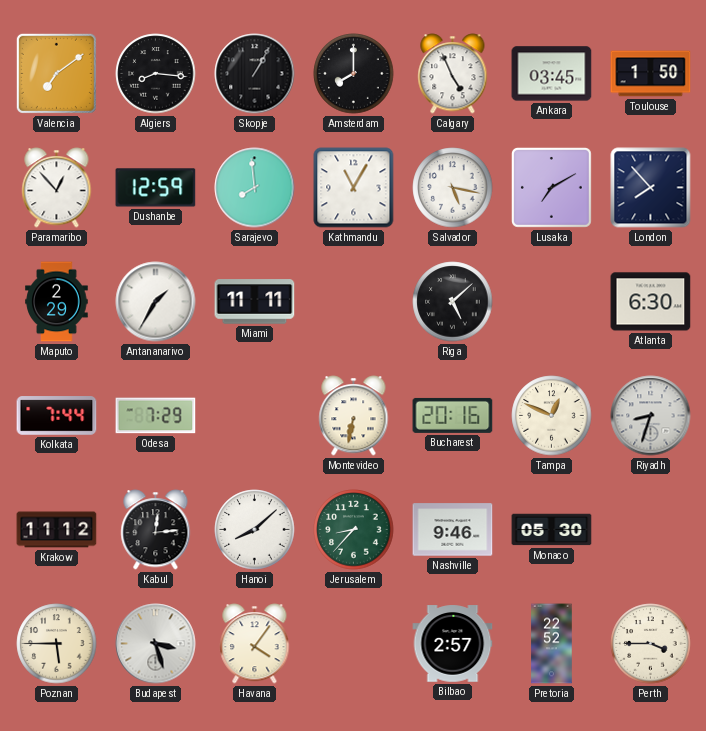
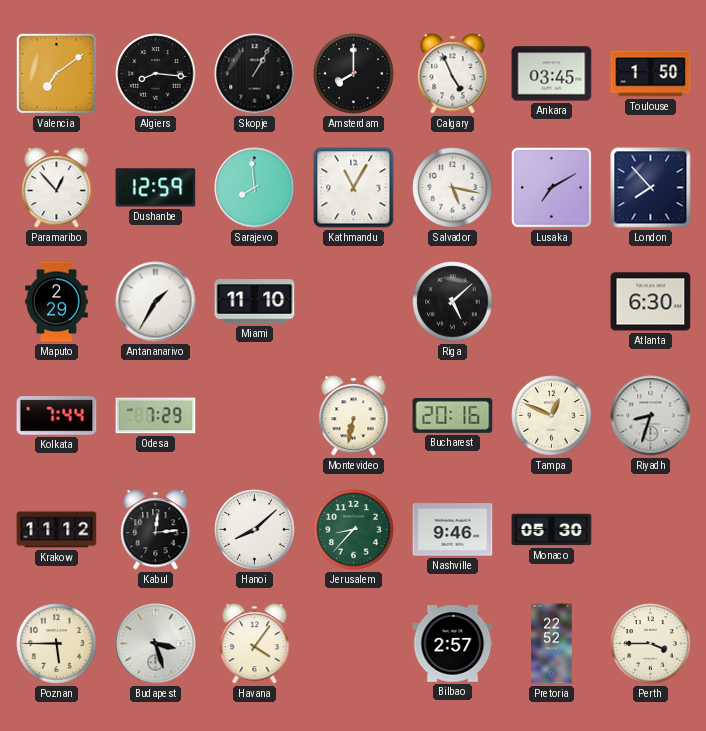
Miami: 11:11 -> 11:10
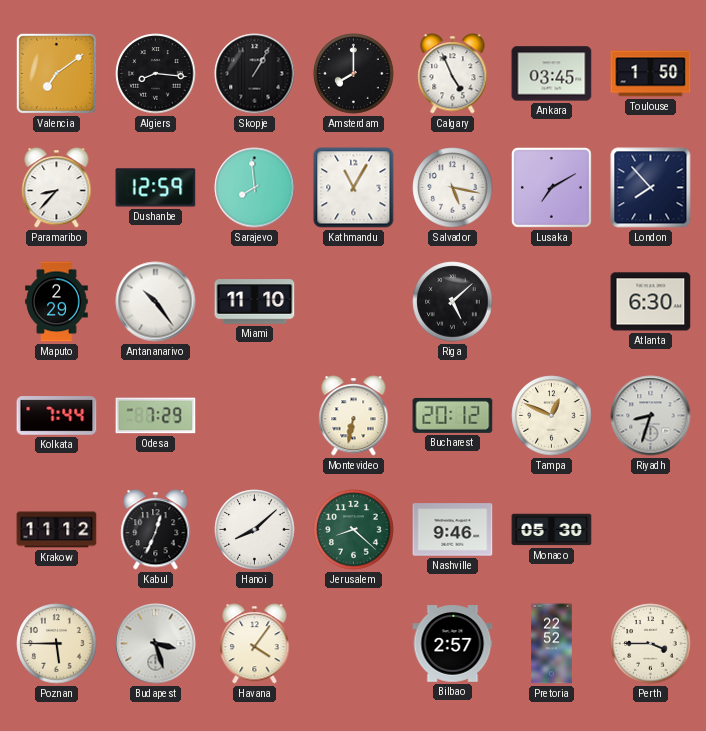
Paramaribo: 12:53 -> 8:37
Antananarivo: 1:35 -> 10:24
Bucharest: 20:16 -> 20:12
Kabul: 12:14 -> 12:34
Jerusalem: 8:37 -> 8:22
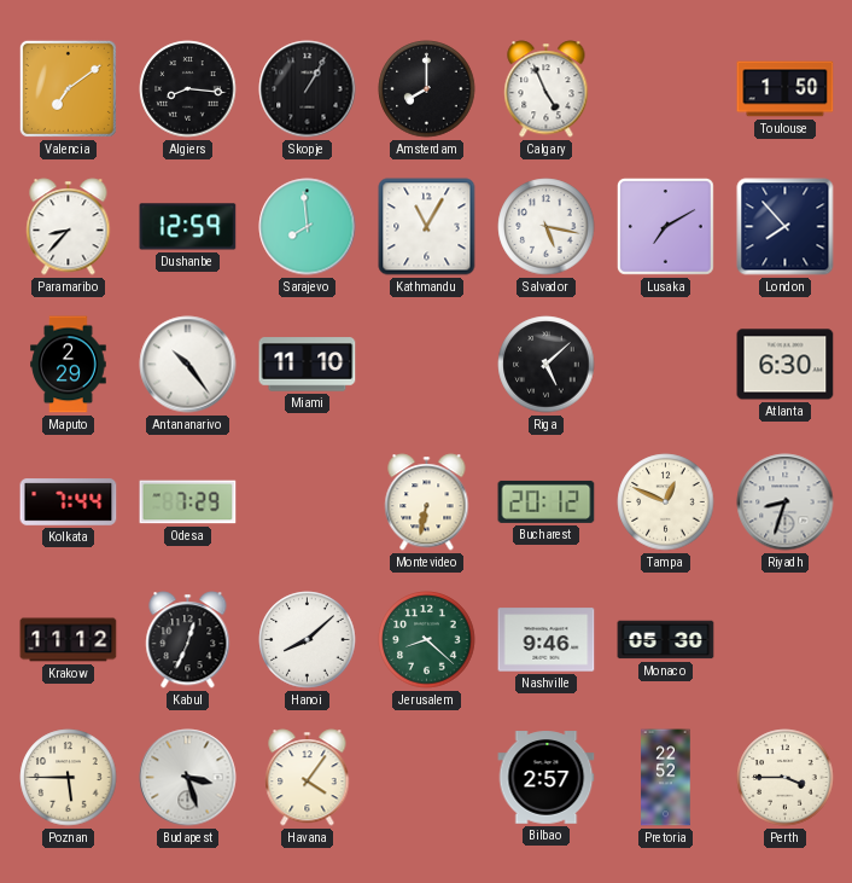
Ankara: 03:45 -> none
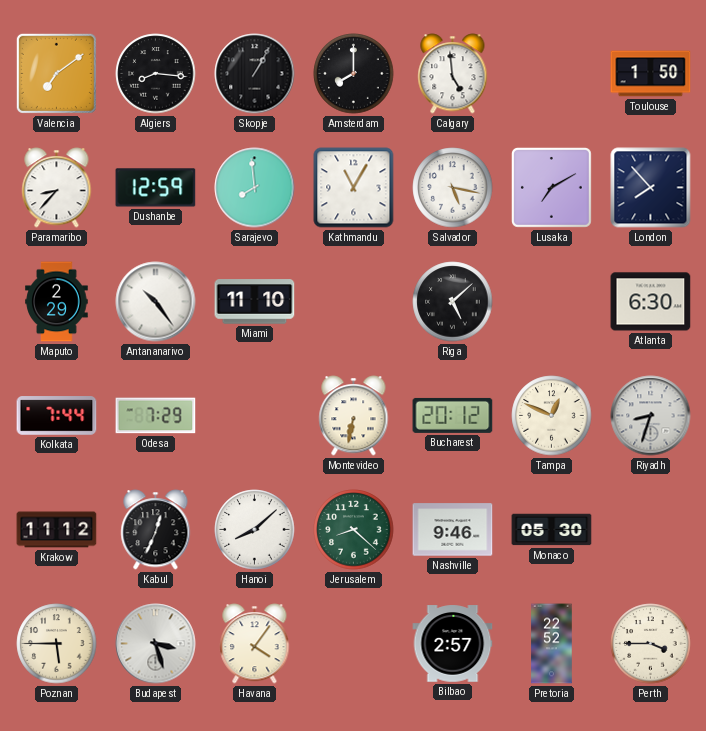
Calgary: 4:56 -> 4:59
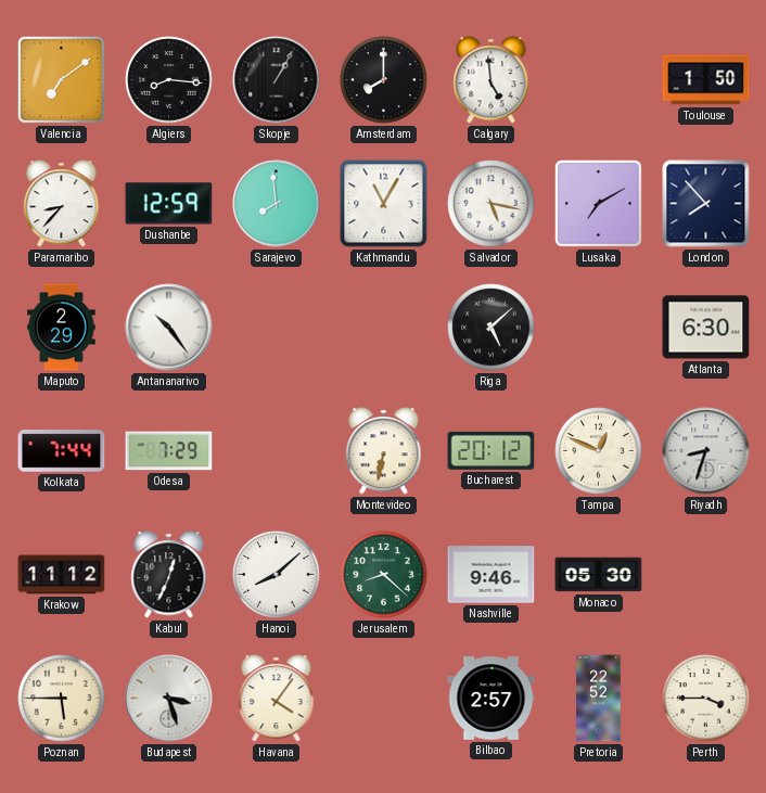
Miami: 11:10 -> none
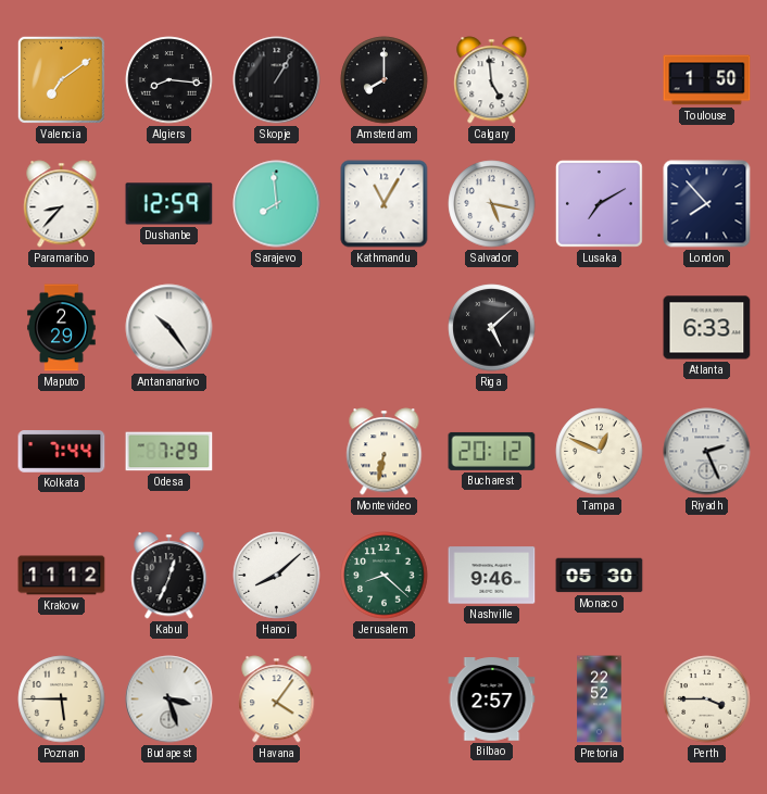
Atlanta: 6:30 -> 6:33
Riyadh: 8:33 -> 2:26
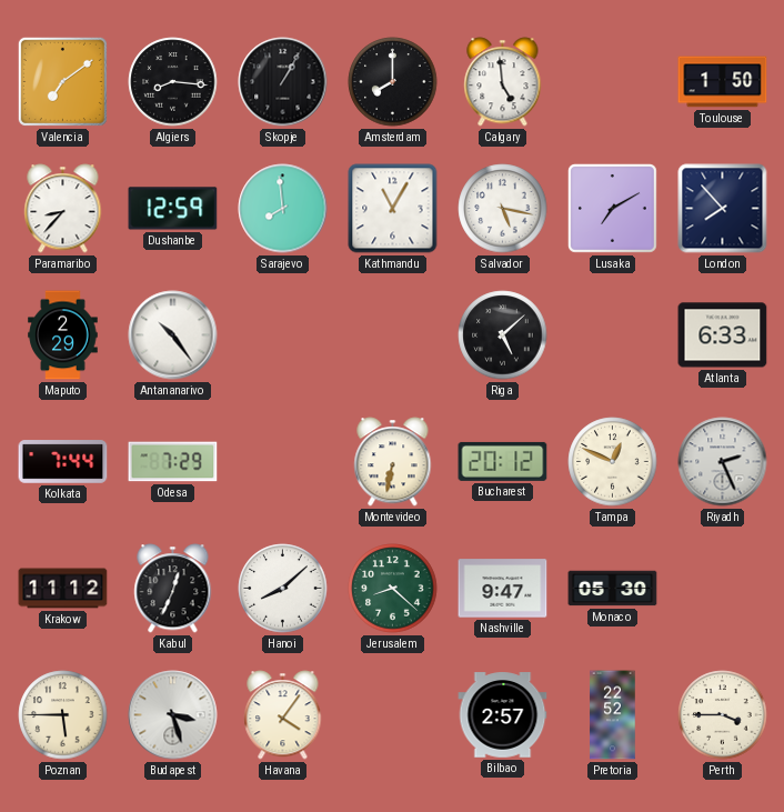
Nashville: 9:46 -> 9:47
